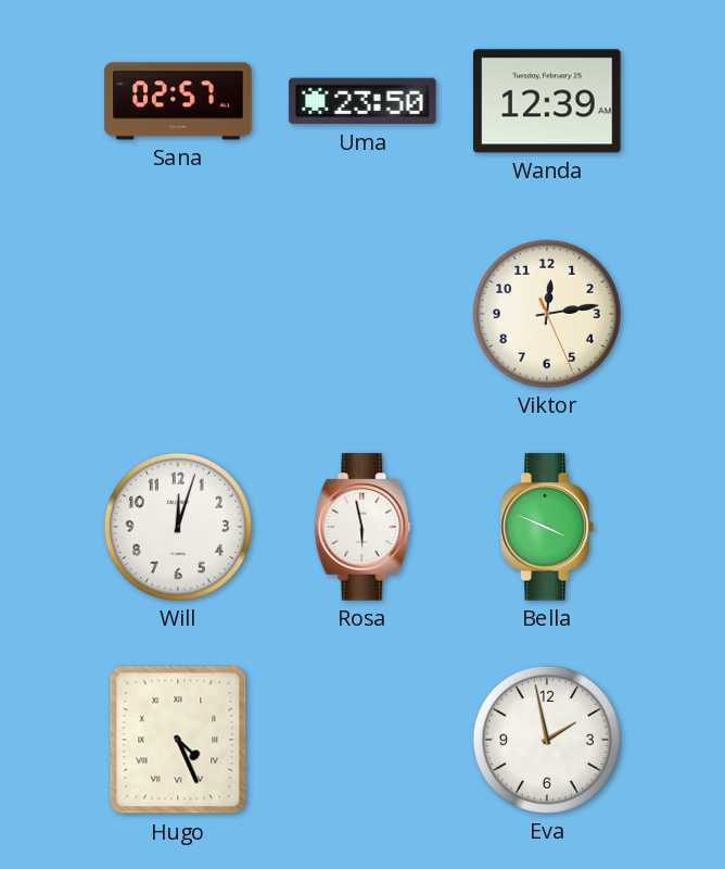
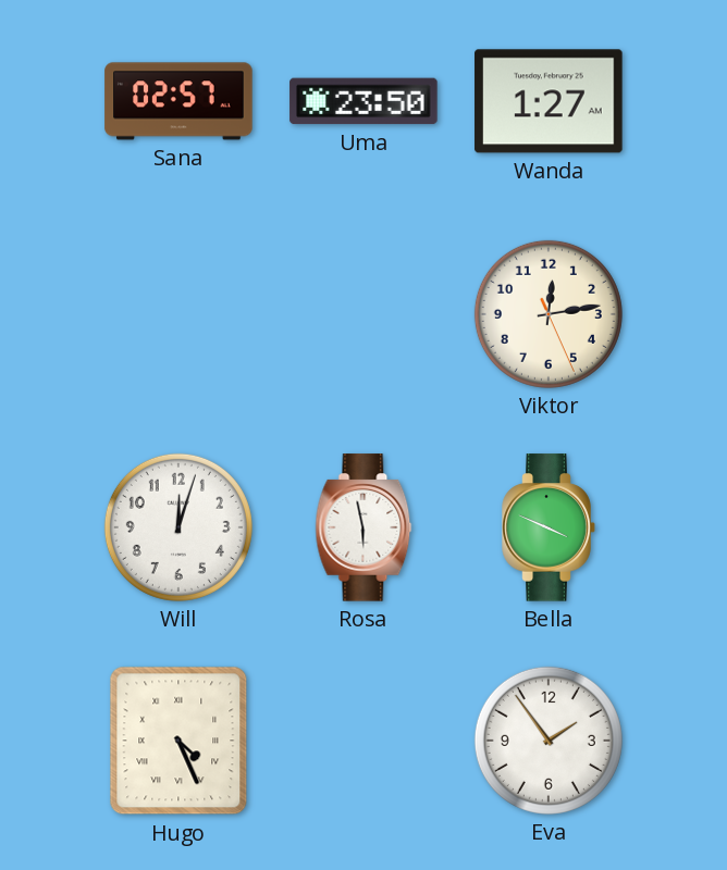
Wanda: 12:39 -> 1:27
Eva: 1:58 -> 1:54
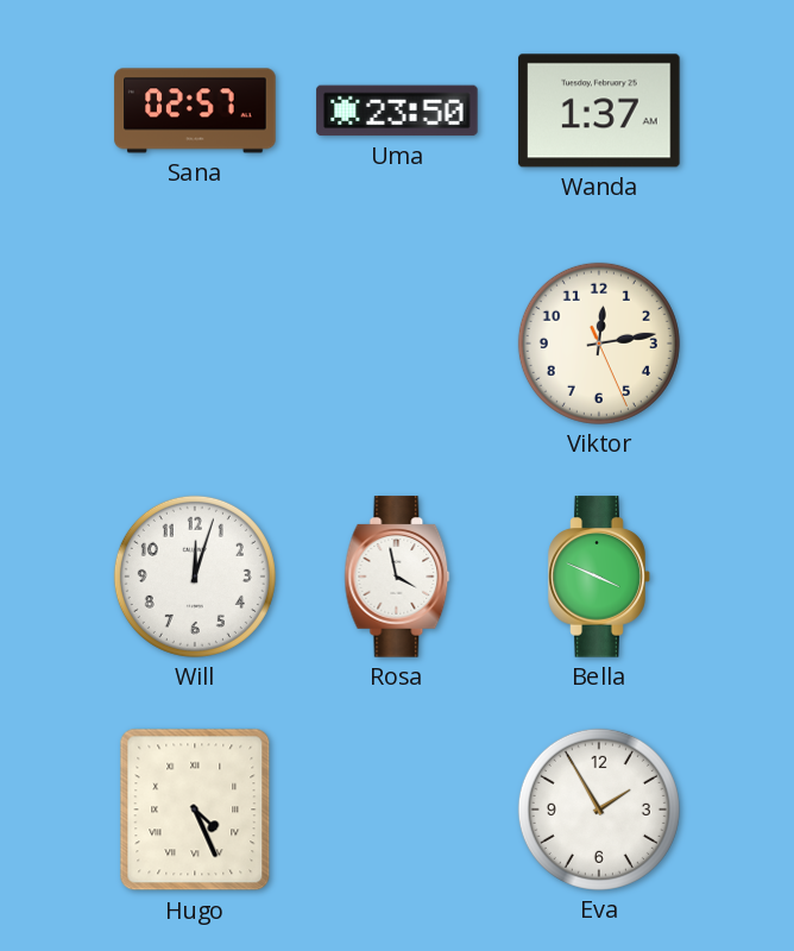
Wanda: 1:27 -> 1:37
Rosa: 5:58 -> 3:58
Eva: 1:54 -> 1:55
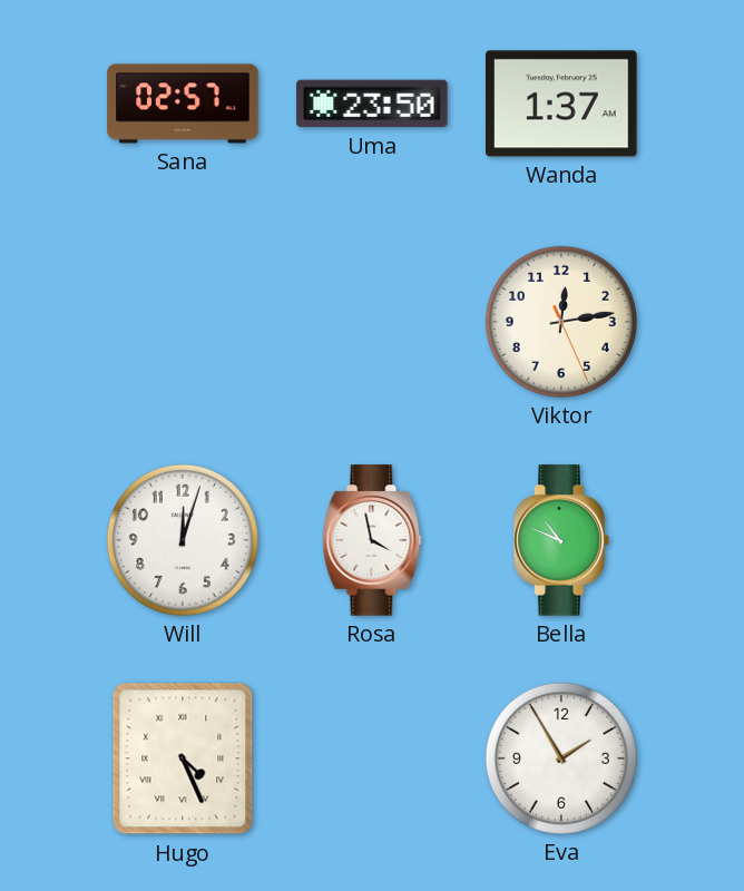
Bella: 3:49 -> 10:49
